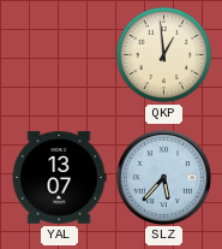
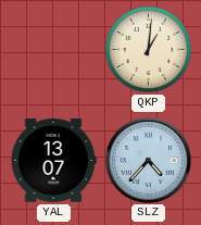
QKP: 12:59 -> 1:01
SLZ: 5:37 -> 4:37
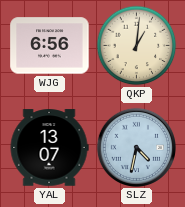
WJG: none -> 6:56
SLZ: 4:37 -> 4:32
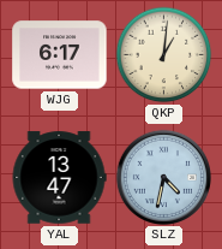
WJG: 6:56 -> 6:17
YAL: 13:07 -> 13:47
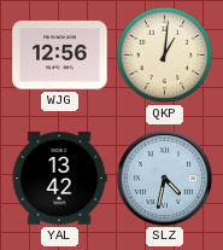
WJG: 6:17 -> 12:56
YAL: 13:47 -> 13:42
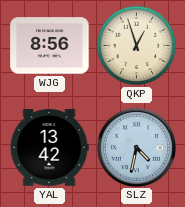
WJG: 12:56 -> 8:56
QKP: 1:01 -> 12:57
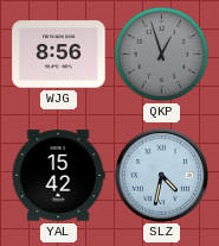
QKP dial: cream -> grey
YAL: 13:42 -> 15:42
